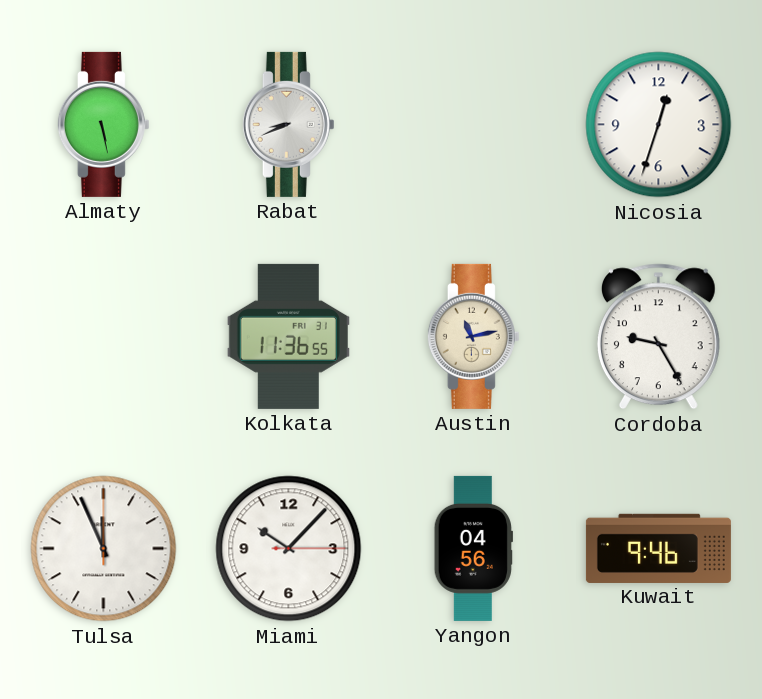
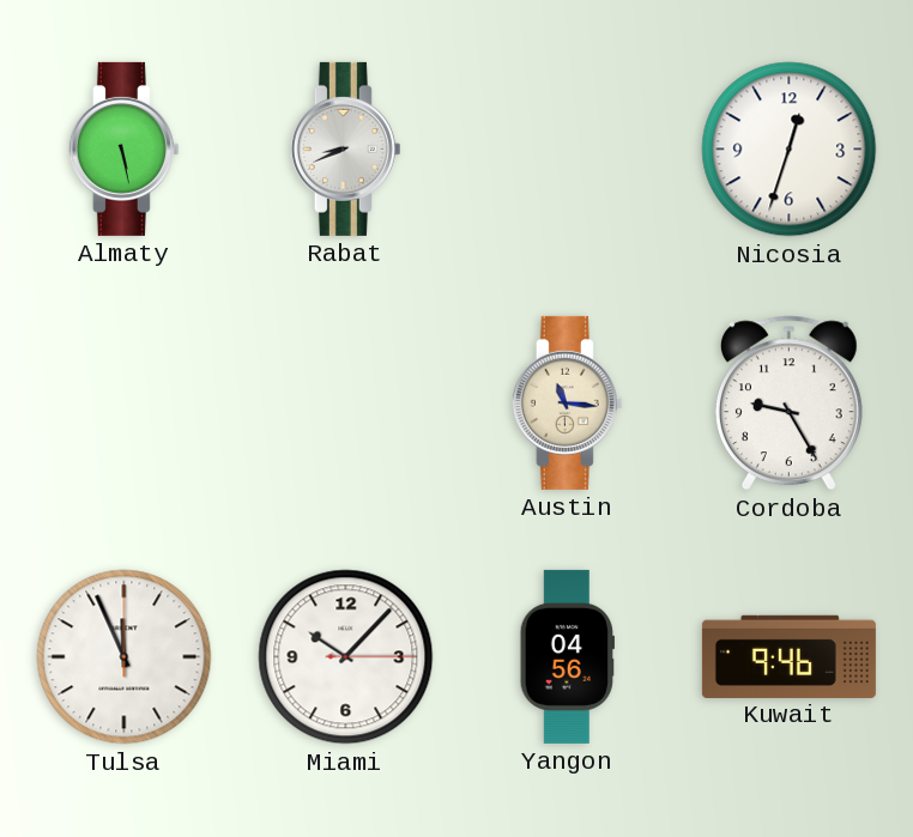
Kolkata: 11:36 -> none
Austin: 11:13 -> 11:16
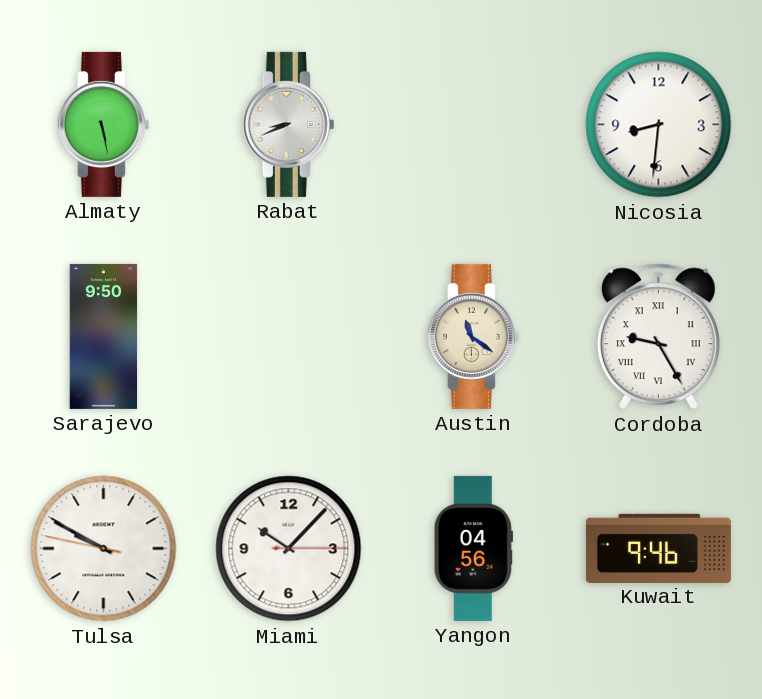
Nicosia: 12:33 -> 8:31
Sarajevo: none -> 9:50
Austin: 11:16 -> 11:21
Cordoba numerals: Arabic -> Roman
Tulsa: 11:56 -> 9:49
